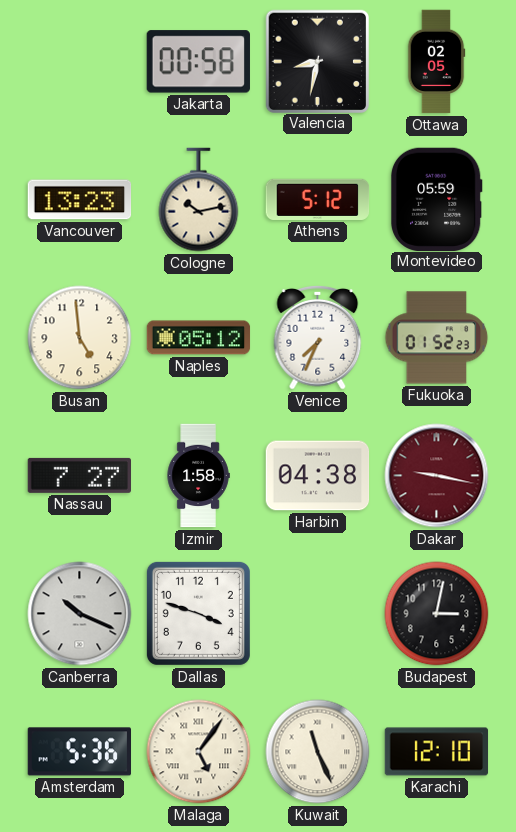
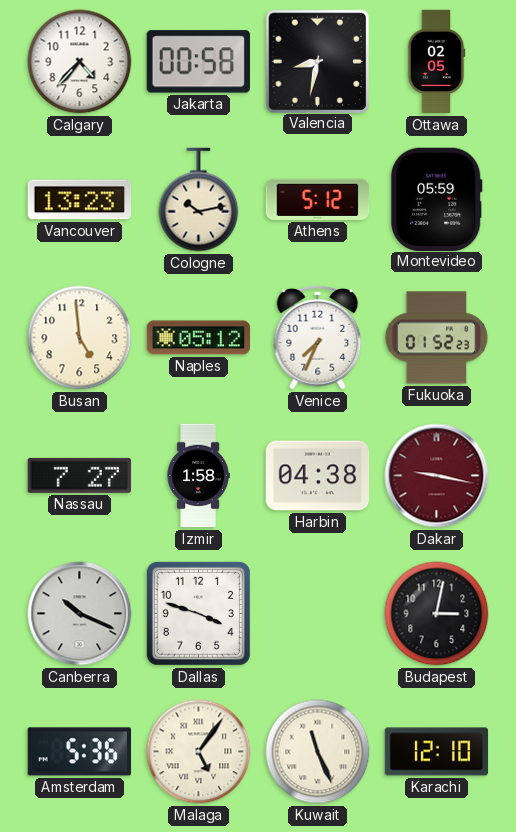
Calgary: none -> 4:37
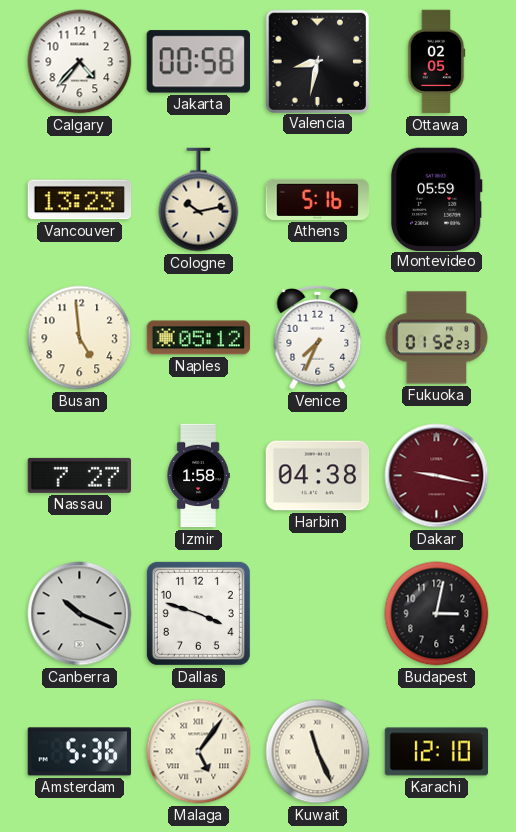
Athens: 5:12 -> 5:16
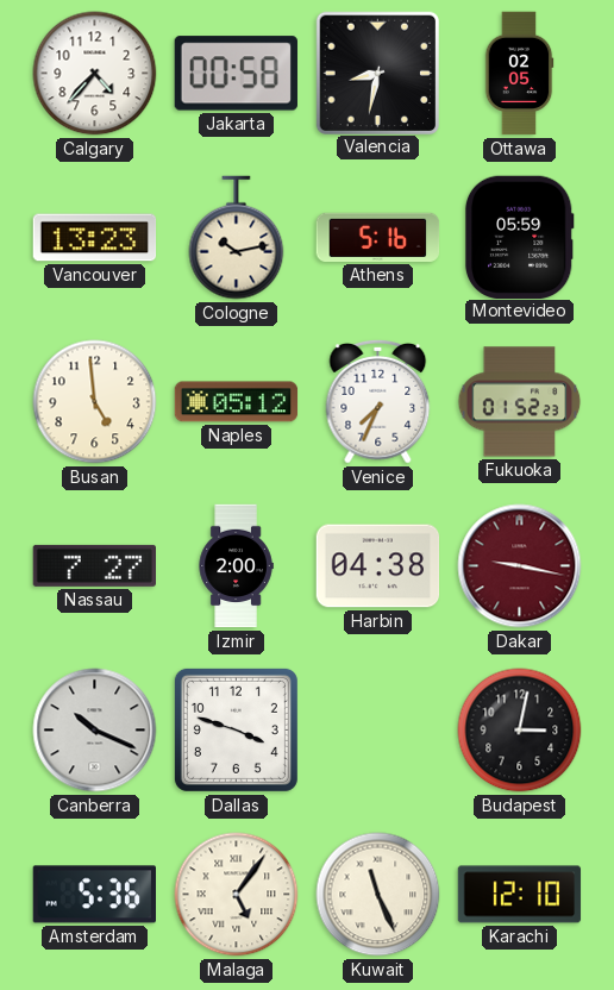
Izmir: 1:58 -> 2:00
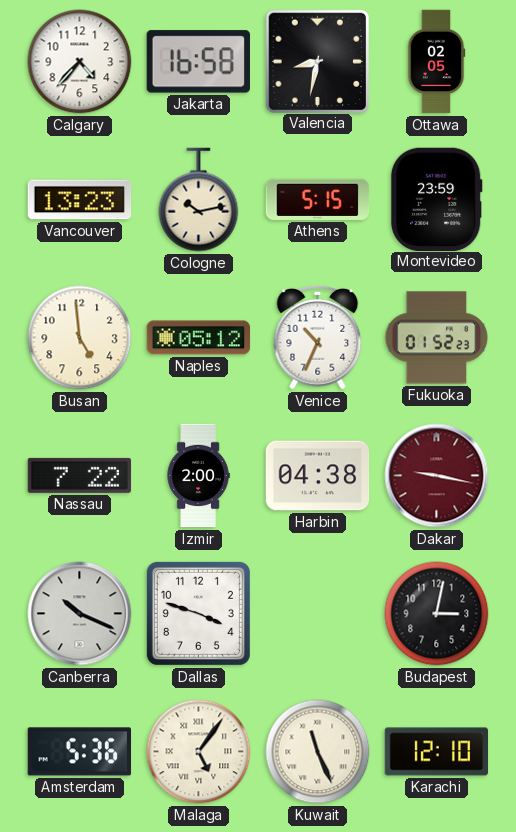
Jakarta: 00:58 -> 16:58
Athens: 5:16 -> 5:15
Montevideo: 05:59 -> 23:59
Venice: 7:34 -> 10:34
Nassau: 7:27 -> 7:22
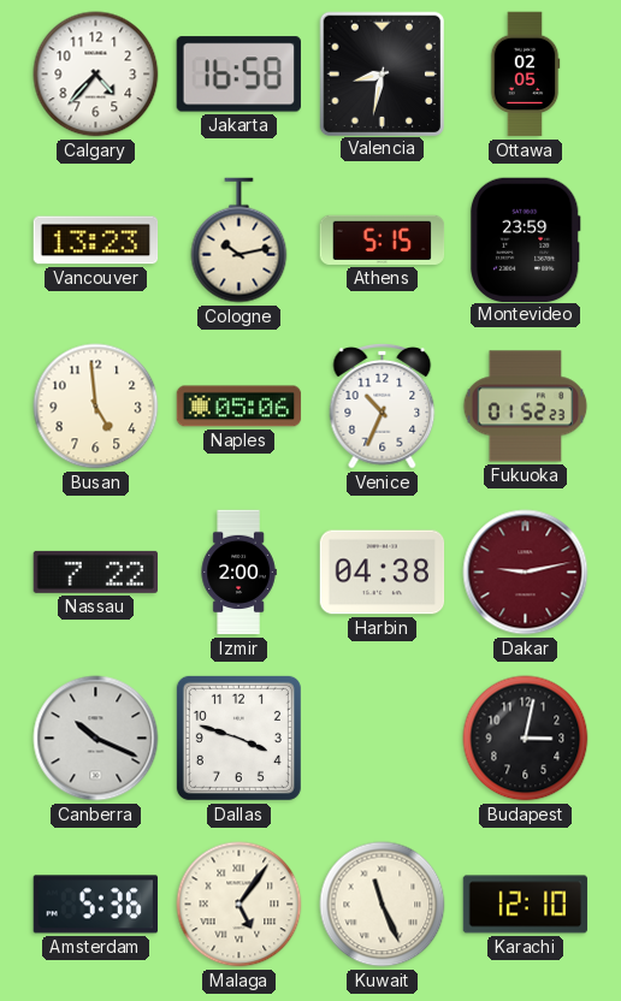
Naples: 05:12 -> 05:06
Dakar: 9:17 -> 9:13
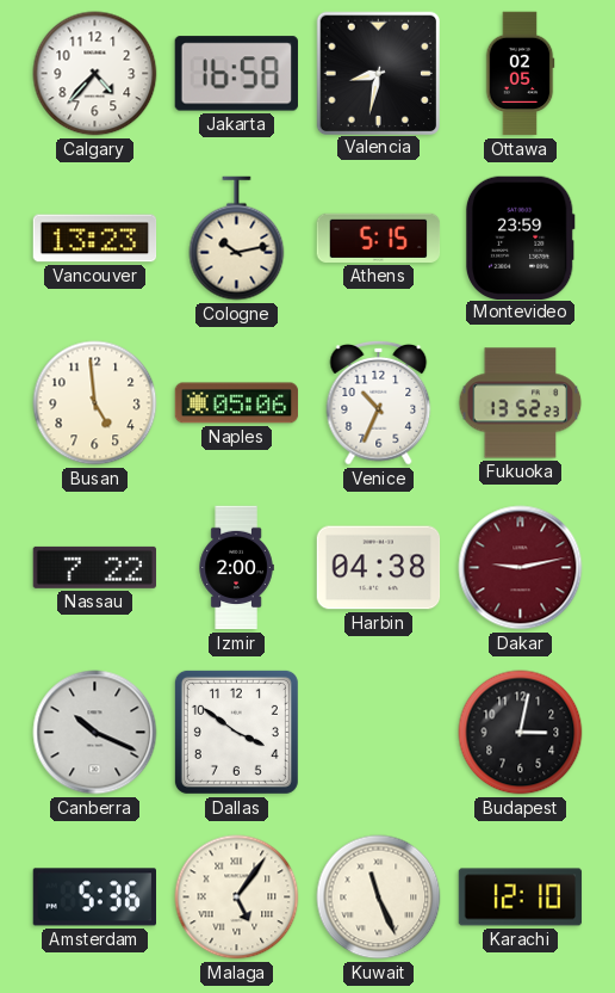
Fukuoka: 01:52 -> 13:52
Dallas: 3:48 -> 3:51
